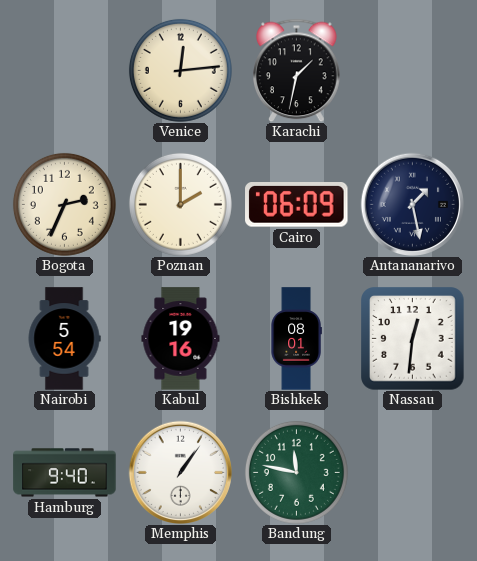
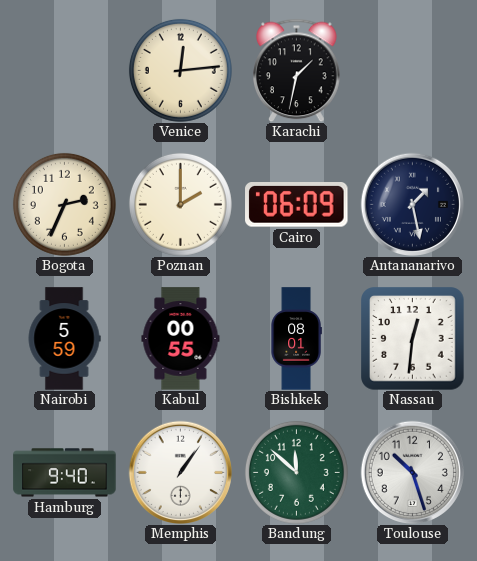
Nairobi: 5:54 -> 5:59
Kabul: 19:16 -> 00:55
Bandung: 11:47 -> 11:52
Toulouse: none -> 10:27
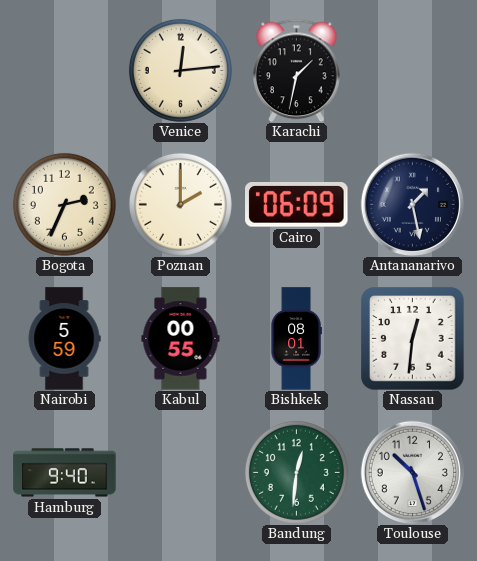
Memphis: 1:06 -> none
Bandung: 11:52 -> 12:31
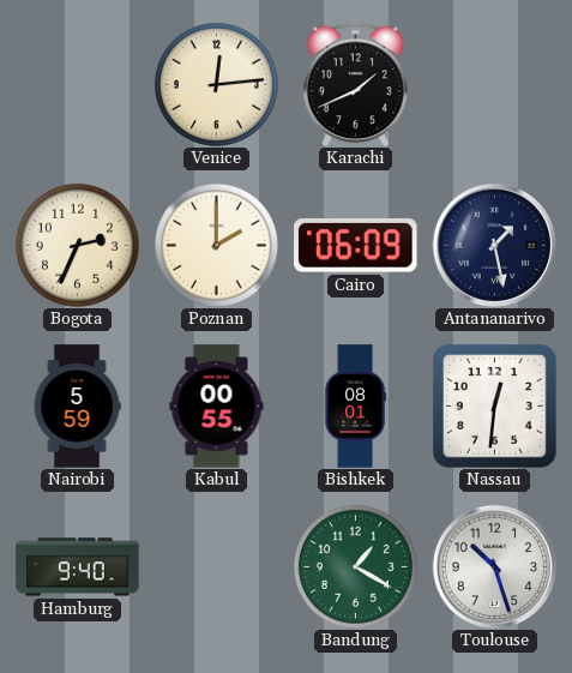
Karachi: 1:32 -> 1:41
Bandung: 12:31 -> 1:20
